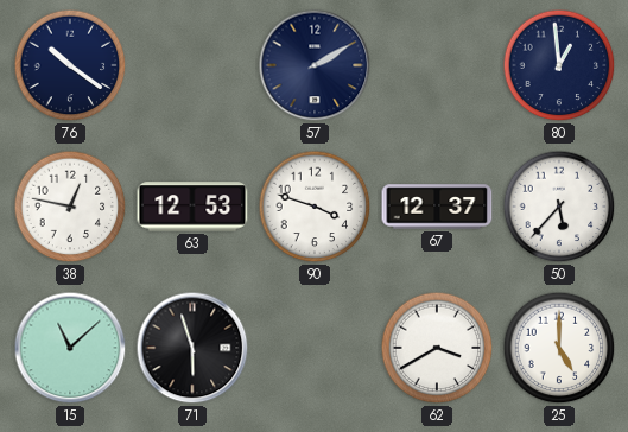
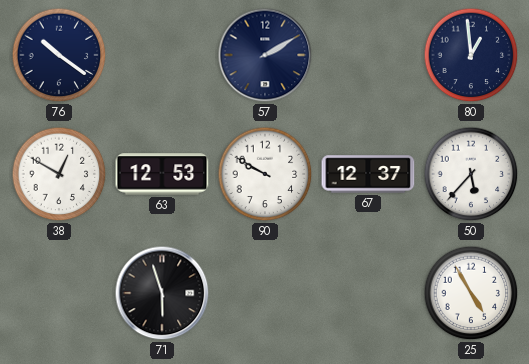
38: 12:47 -> 12:50
90: 3:48 -> 9:50
15: 11:08 -> none
62: 3:40 -> none
25: 5:00 -> 4:55
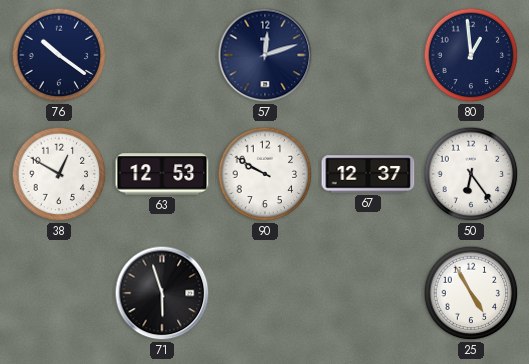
57: 2:10 -> 12:12
50: 5:37 -> 6:24
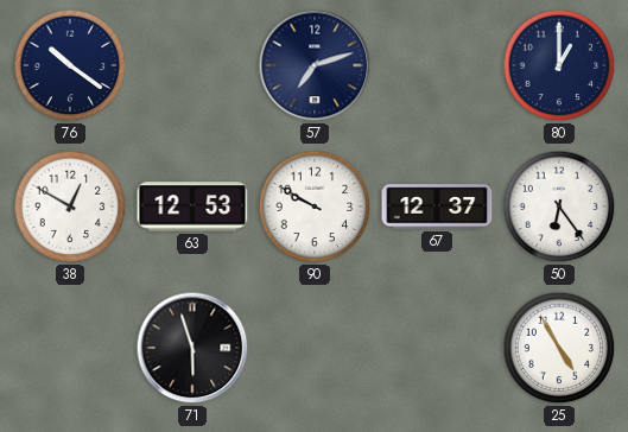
57: 12:12 -> 7:12
80: 12:59 -> 1:00
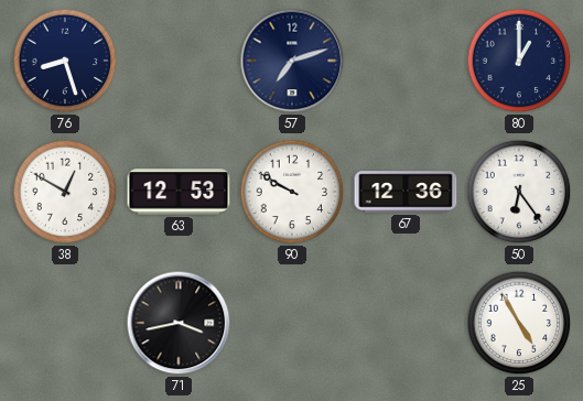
76: 10:21 -> 8:27
67: 12:37 -> 12:36
71: 5:57 -> 3:43
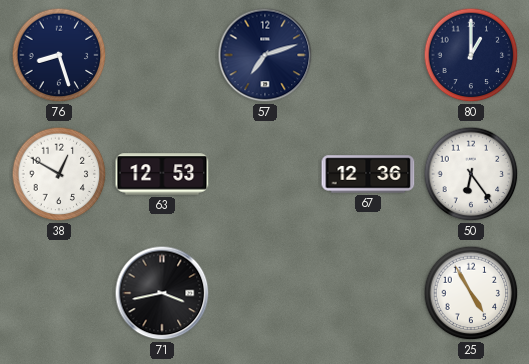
90: 9:50 -> none
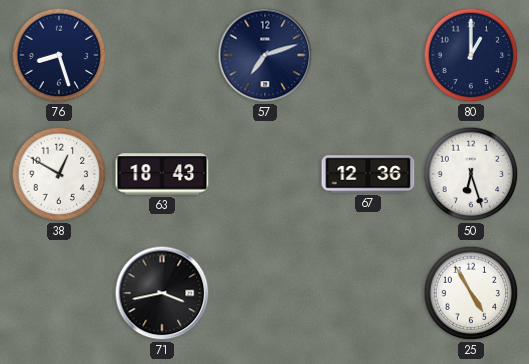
63: 12:53 -> 18:43
50: 6:24 -> 6:27
